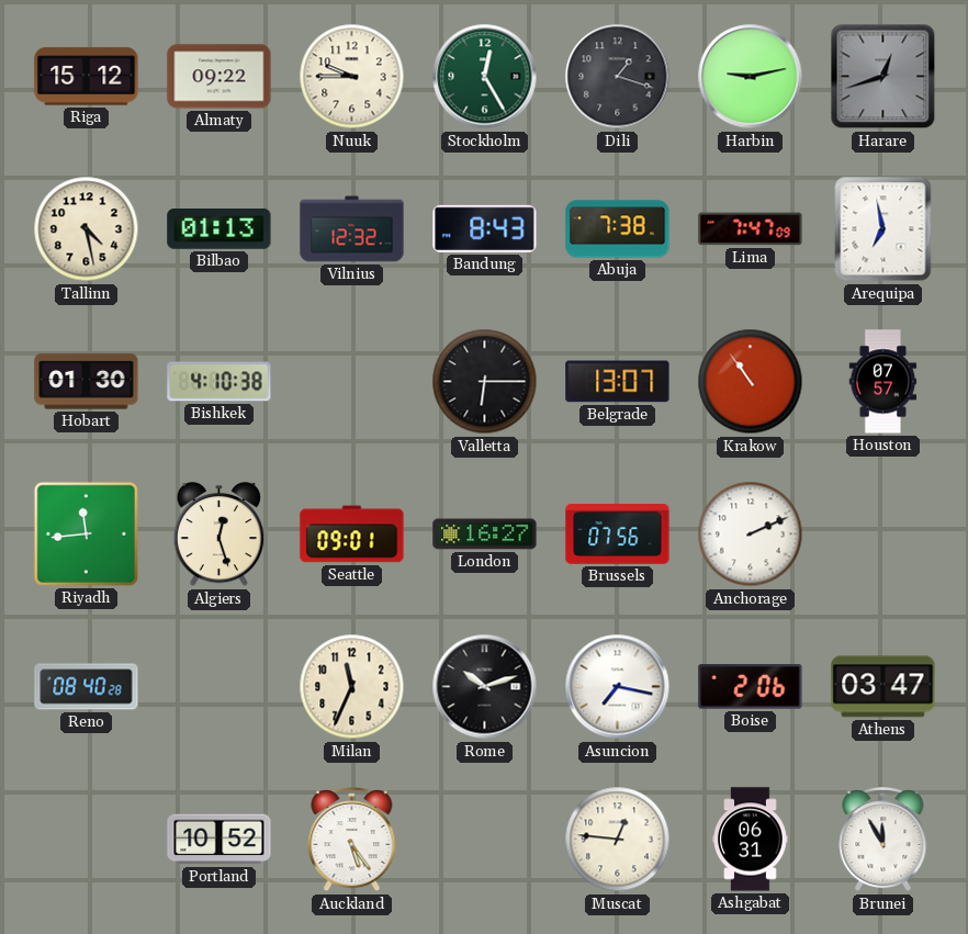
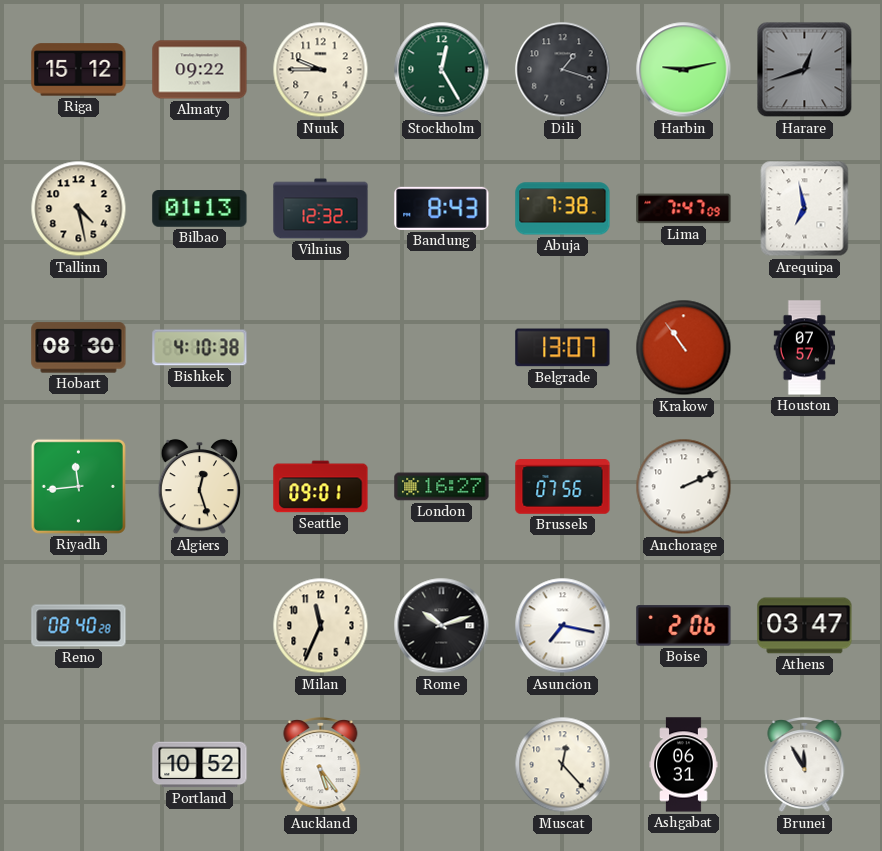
Hobart: 01:30 -> 08:30
Valletta: 6:15 -> none
Muscat: 12:46 -> 12:23
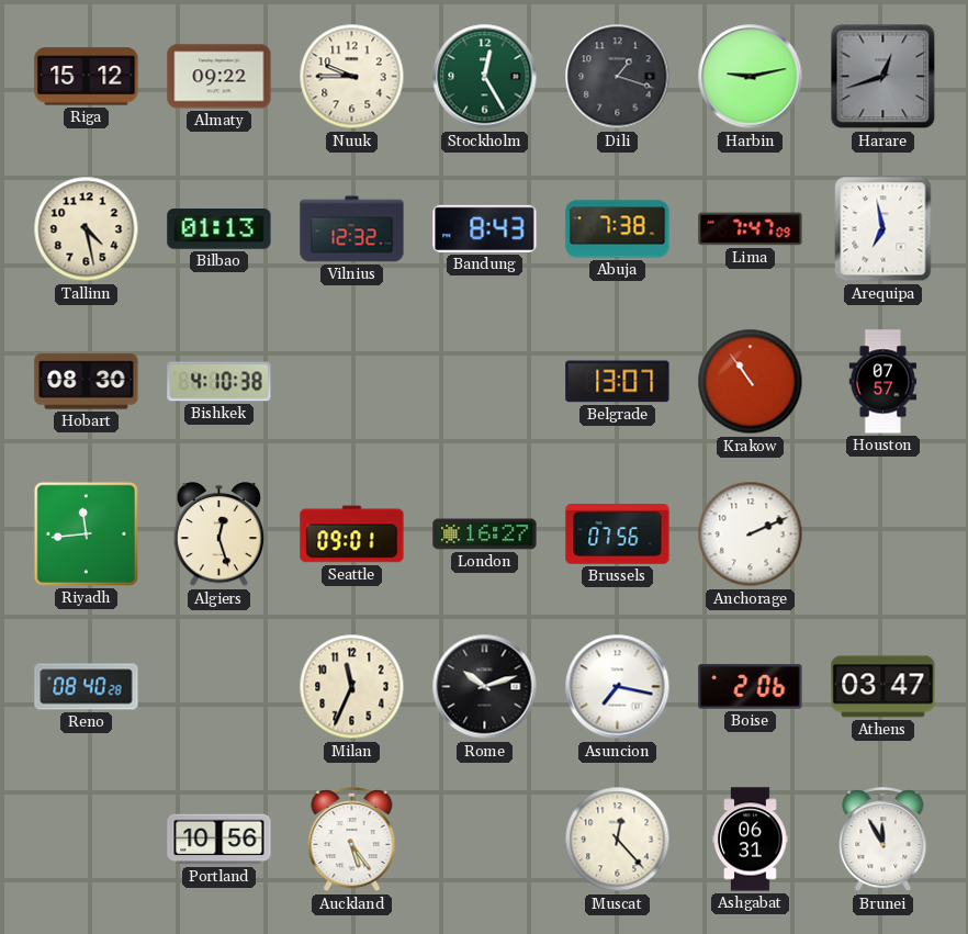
Portland: 10:52 -> 10:56
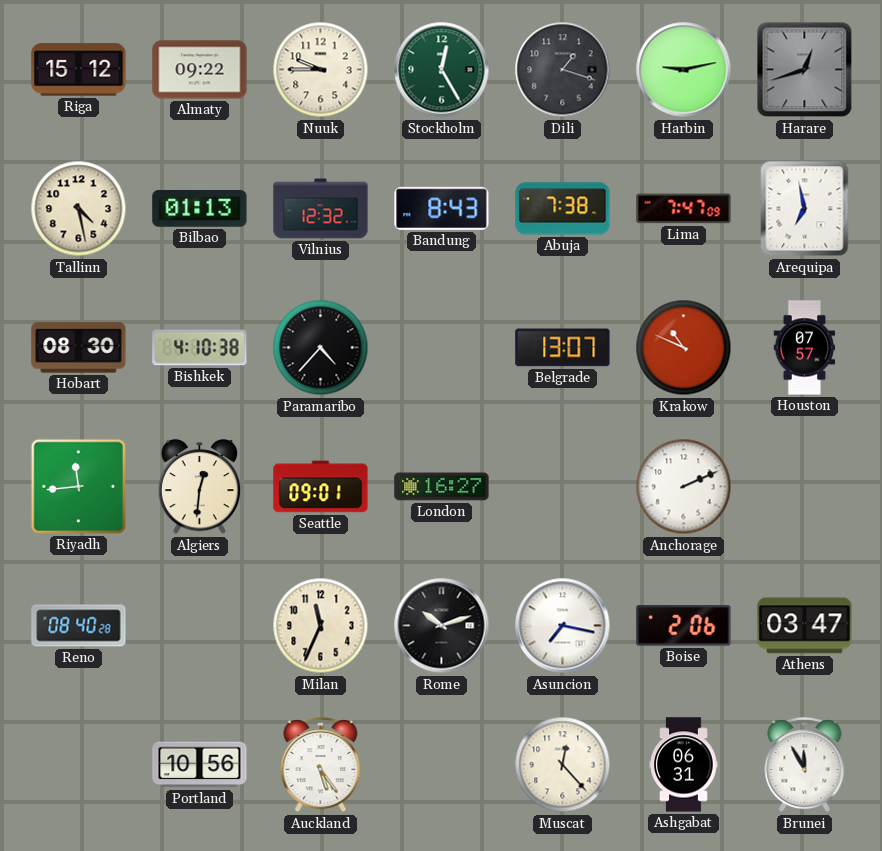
Paramaribo: none -> 4:37
Krakow: 10:54 -> 10:49
Algiers: 12:27 -> 12:31
Brussels: 07:56 -> none
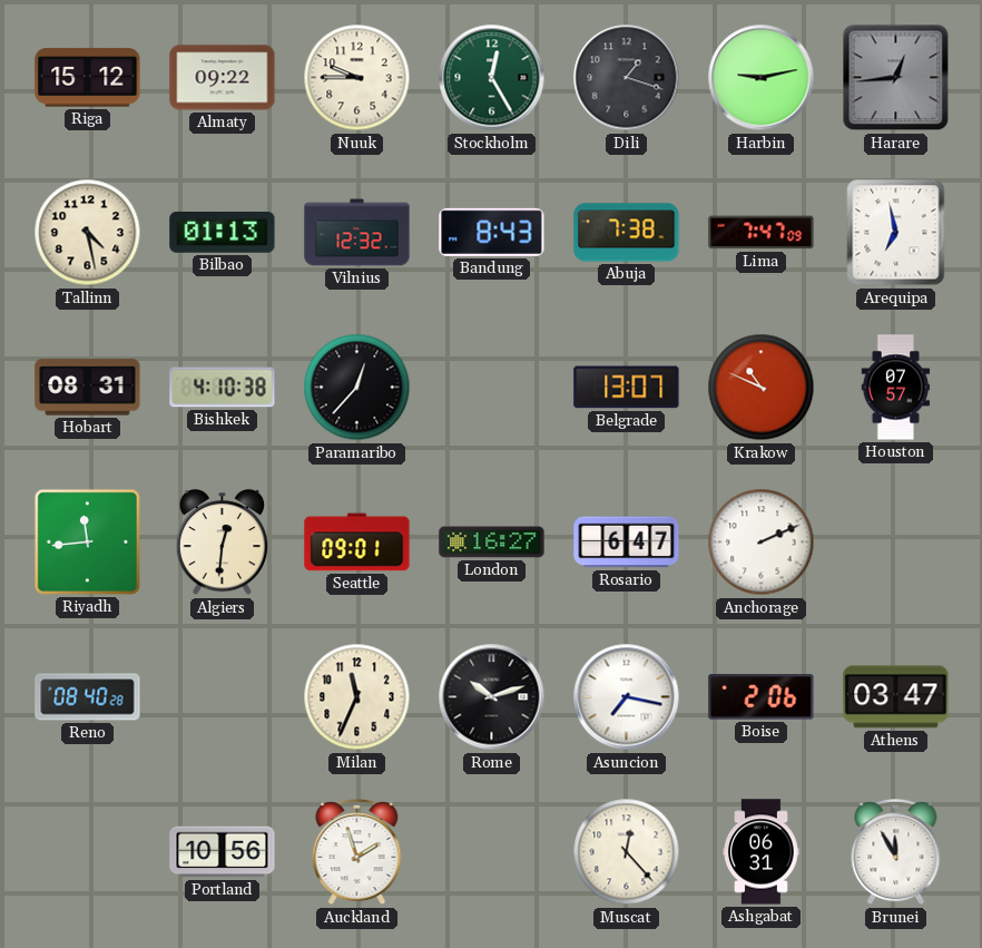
Harare: 12:42 -> 12:44
Hobart: 08:30 -> 08:31
Paramaribo: 4:37 -> 12:37
Rosario: none -> 6:47
Auckland: 5:24 -> 1:57
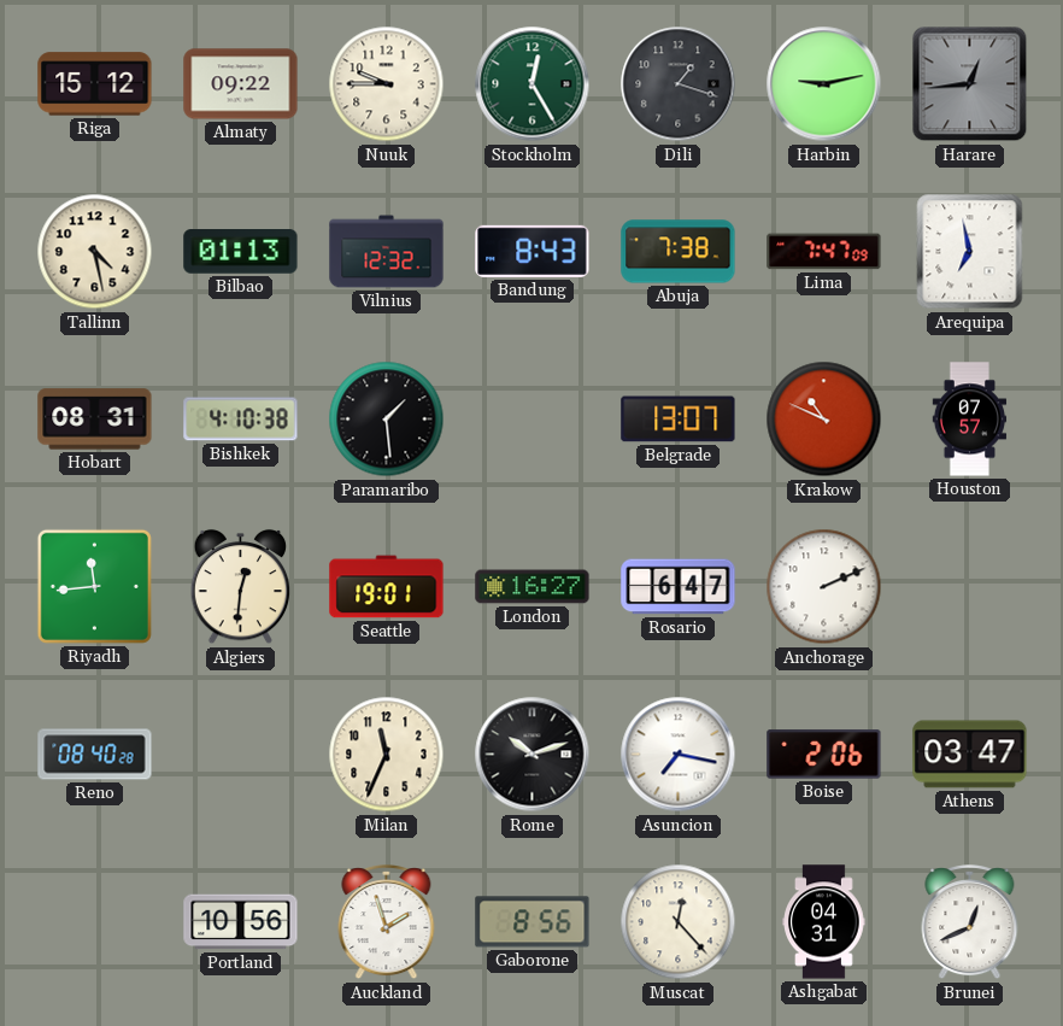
Paramaribo: 12:37 -> 1:29
Seattle: 09:01 -> 19:01
Gaborone: none -> 8:56
Ashgabat: 06:31 -> 04:31
Brunei: 11:55 -> 12:41
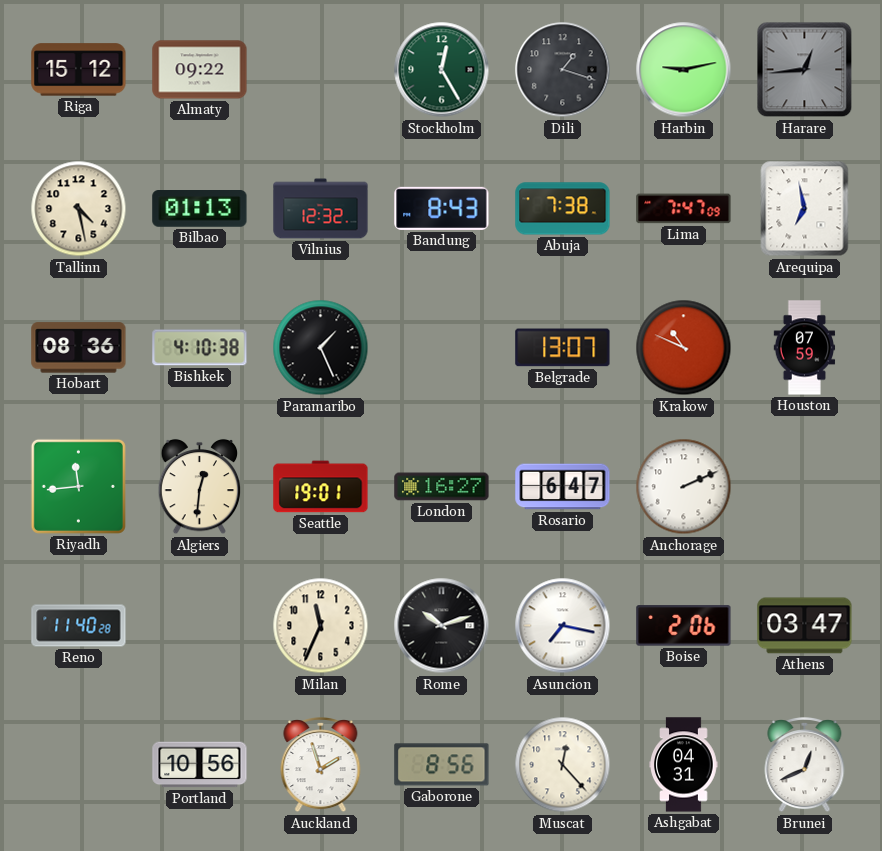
Nuuk: 9:45 -> none
Hobart: 08:31 -> 08:36
Paramaribo: 1:29 -> 1:26
Houston: 07:57 -> 07:59
Reno: 08:40 -> 11:40
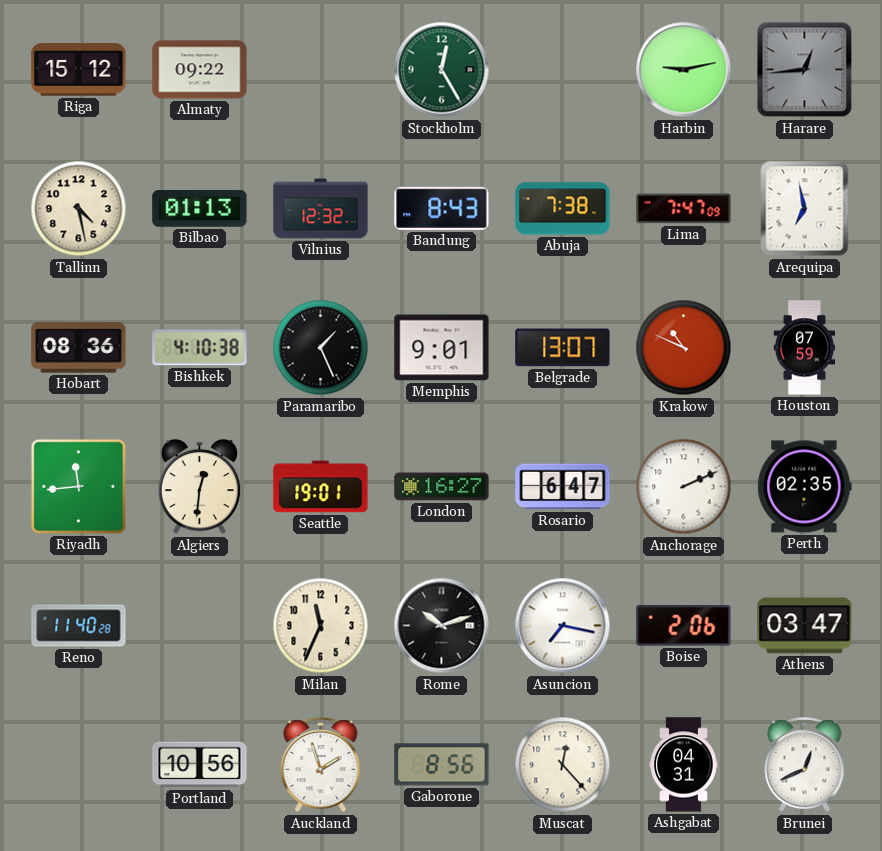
Dili: 1:18 -> none
Memphis: none -> 9:01
Perth: none -> 02:35
